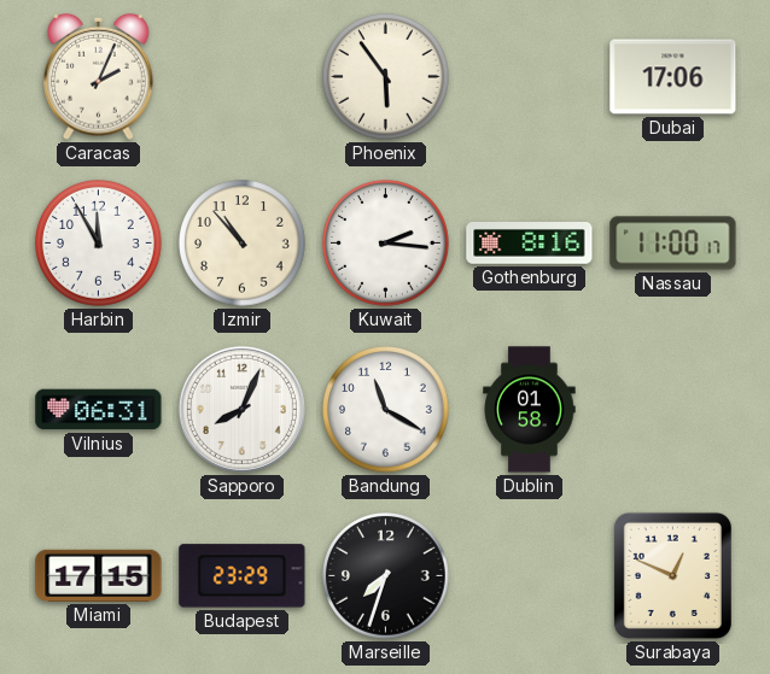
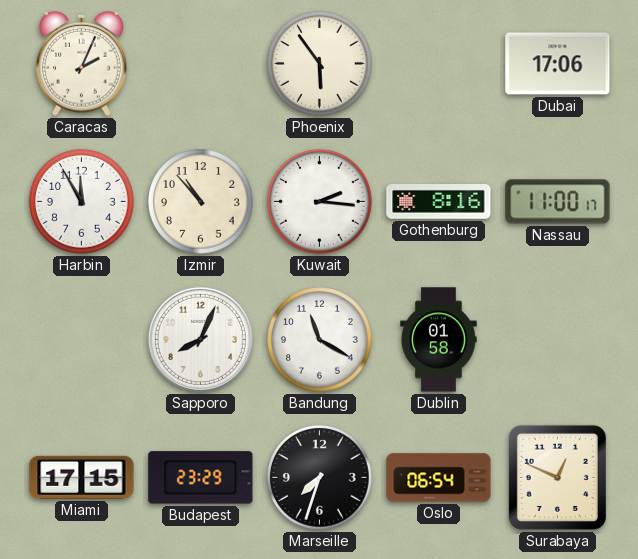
Vilnius: 06:31 -> none
Oslo: none -> 06:54
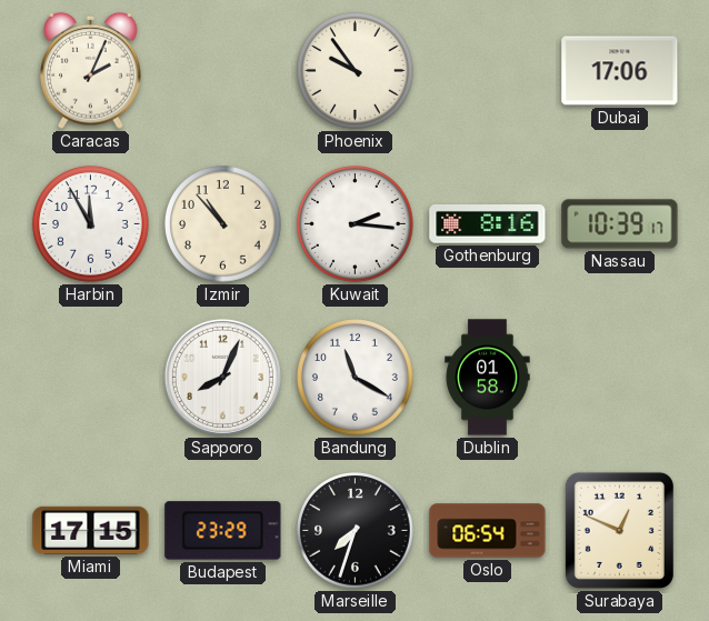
Phoenix: 5:54 -> 9:54
Nassau: 11:00 -> 10:39
